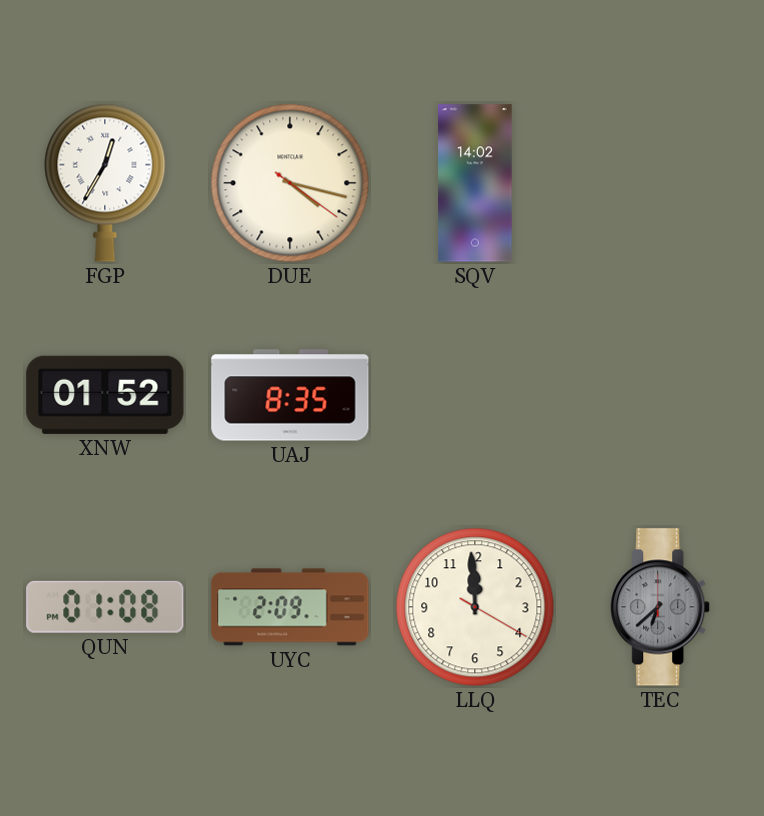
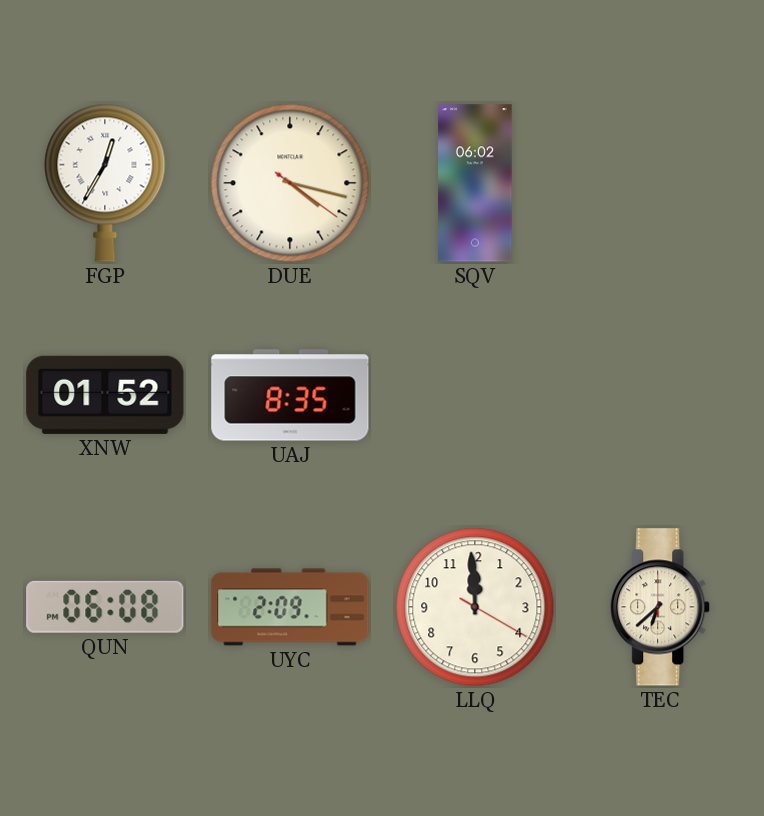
SQV: 14:02 -> 06:02
QUN: 01:08 -> 06:08
TEC dial: grey -> cream
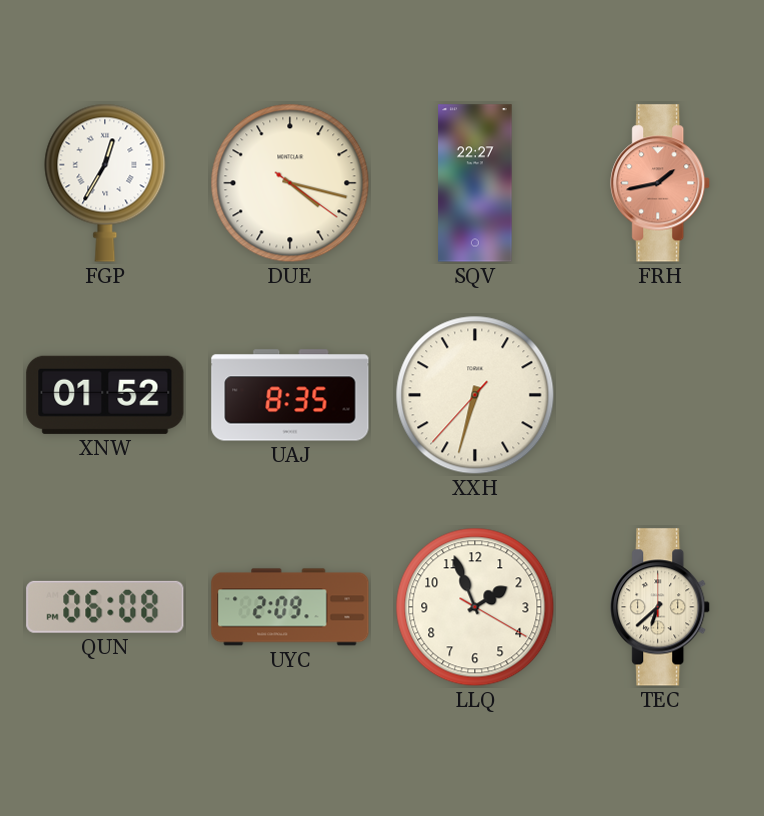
SQV: 06:02 -> 22:27
FRH: none -> 1:43
XXH: none -> 6:32
LLQ: 11:59 -> 1:56
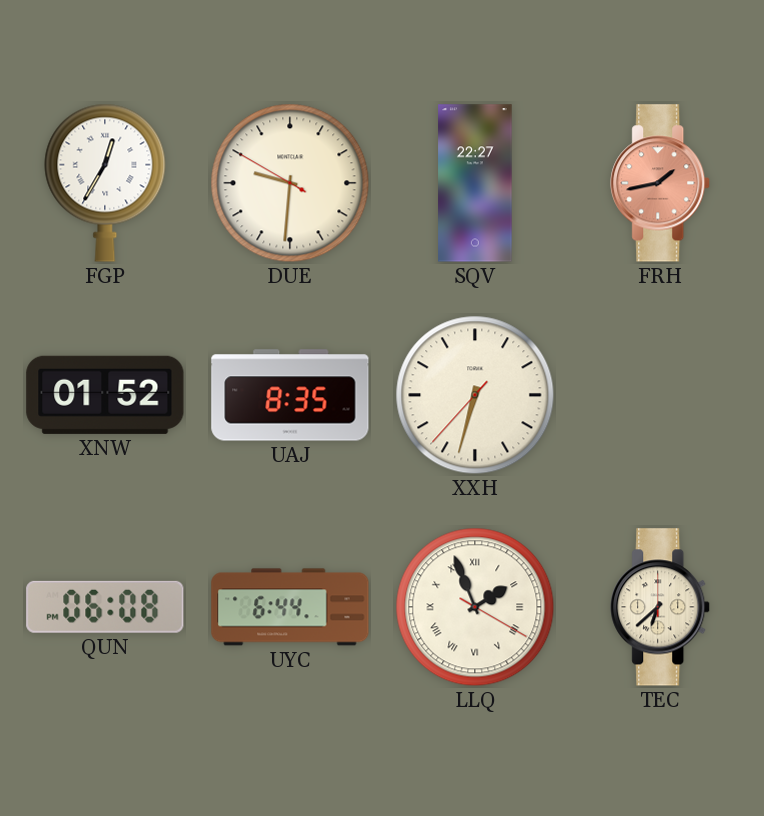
DUE: 4:17 -> 9:30
UYC: 2:09 -> 6:44
LLQ numerals: Arabic -> Roman
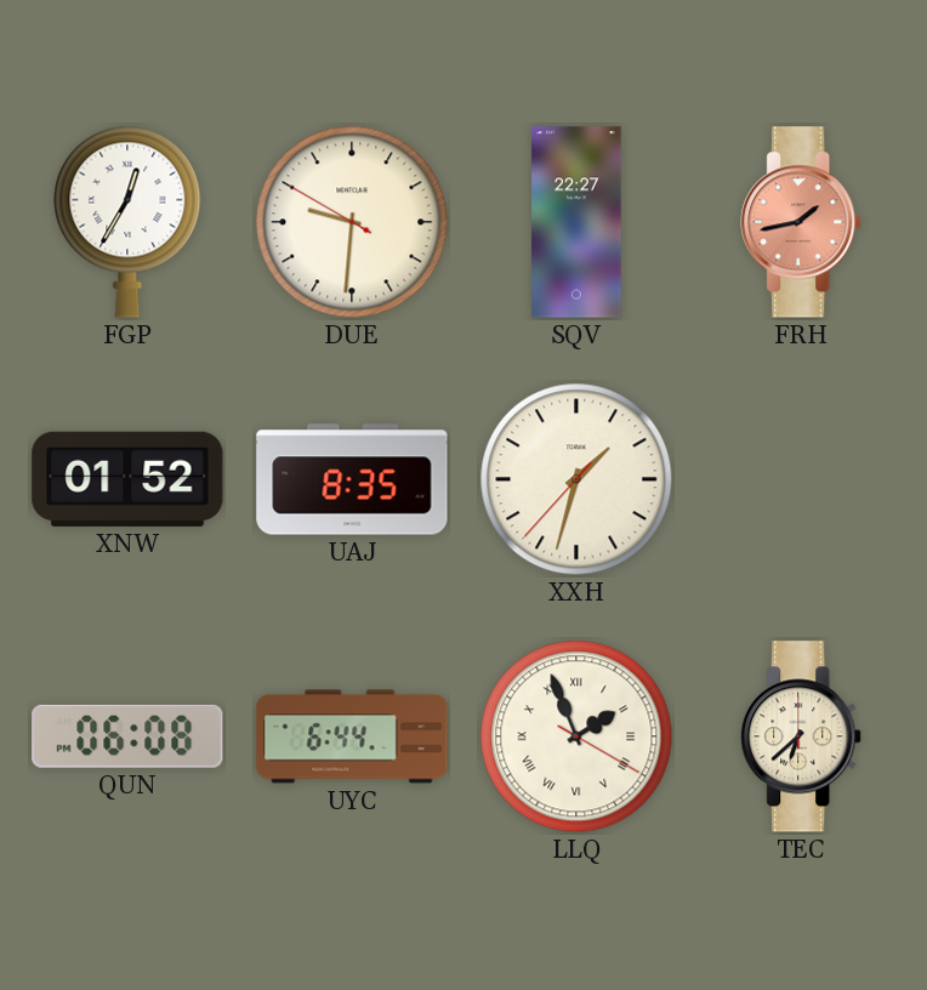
XXH: 6:32 -> 1:32
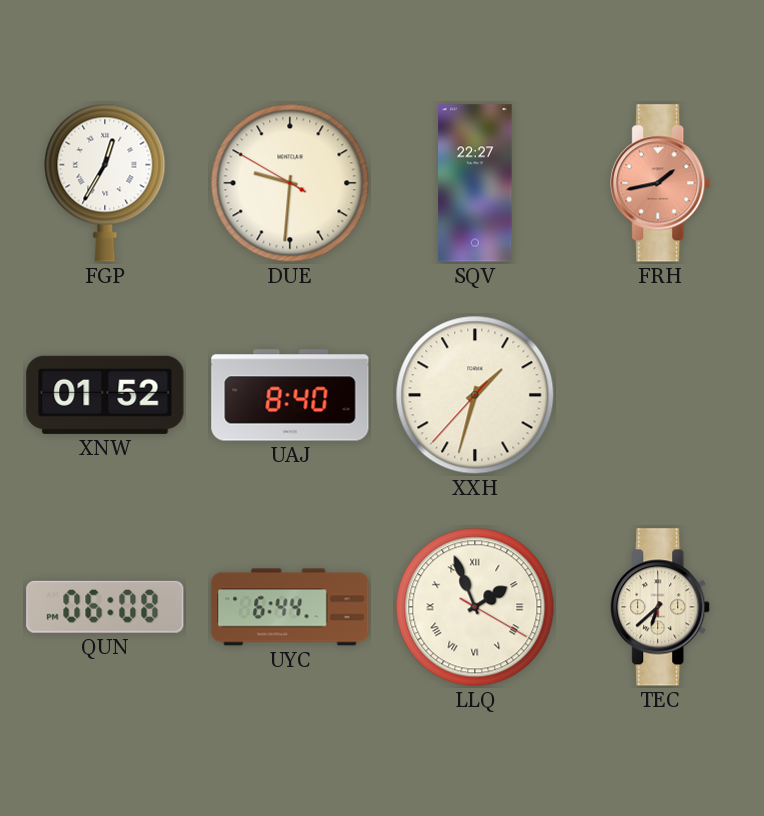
UAJ: 8:35 -> 8:40
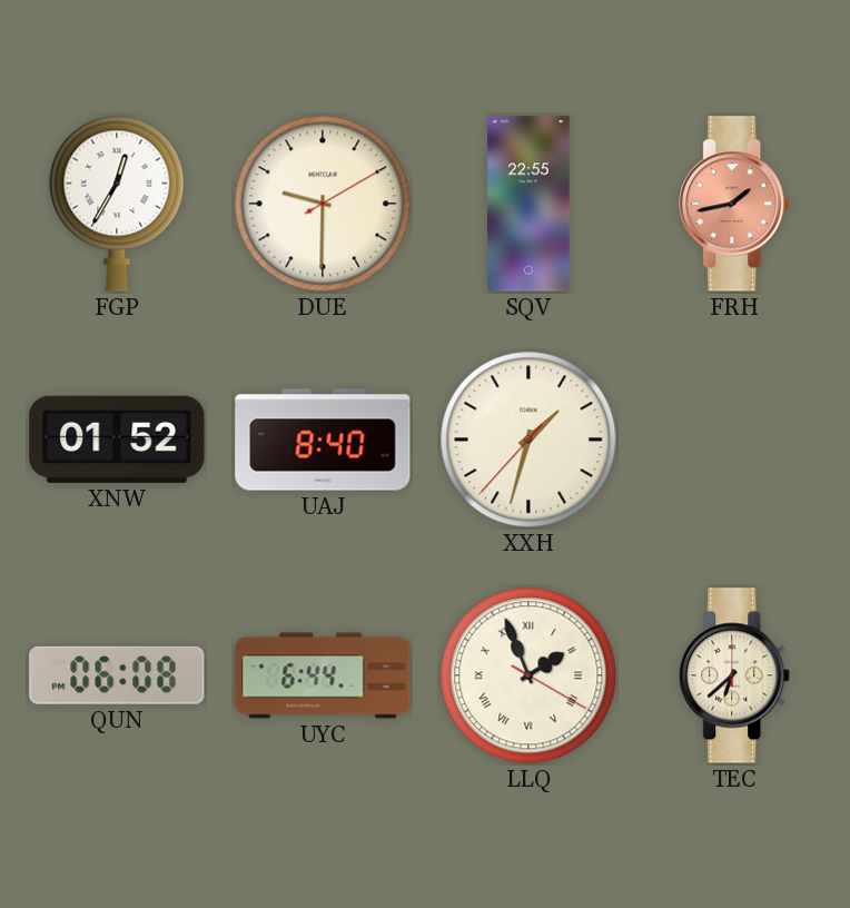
DUE: 9:30:50 -> 9:30:10
SQV: 22:27 -> 22:55
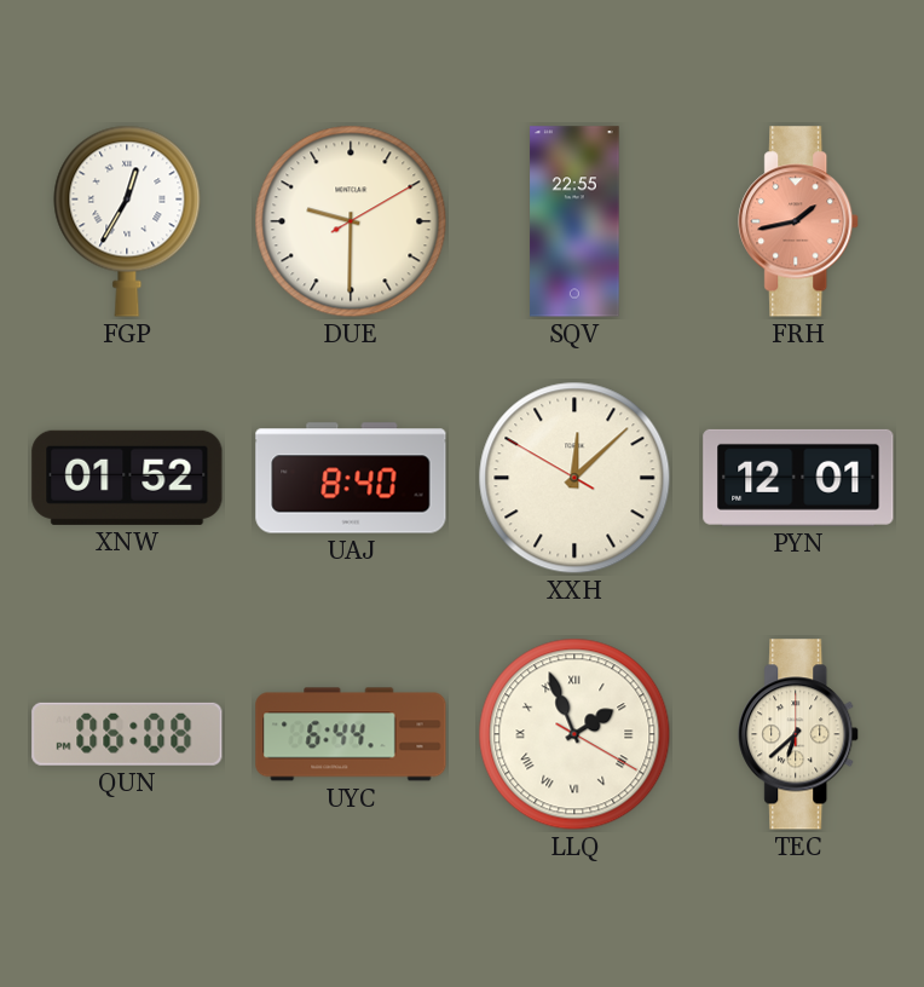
XXH: 1:32 -> 12:07
PYN: none -> 12:01
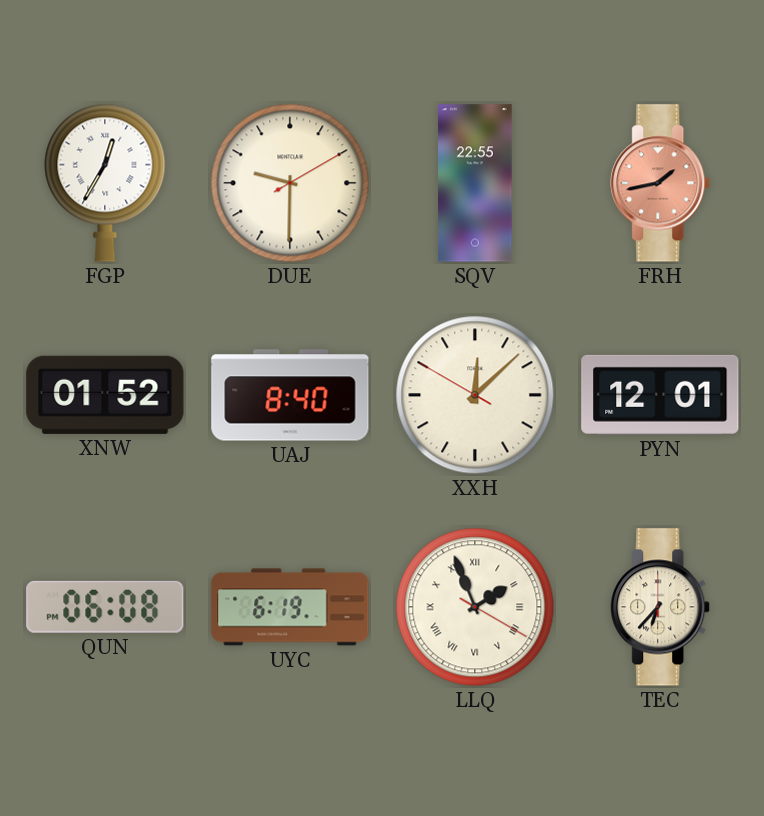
UYC: 6:44 -> 6:19
TEC: 6:38 -> 6:37
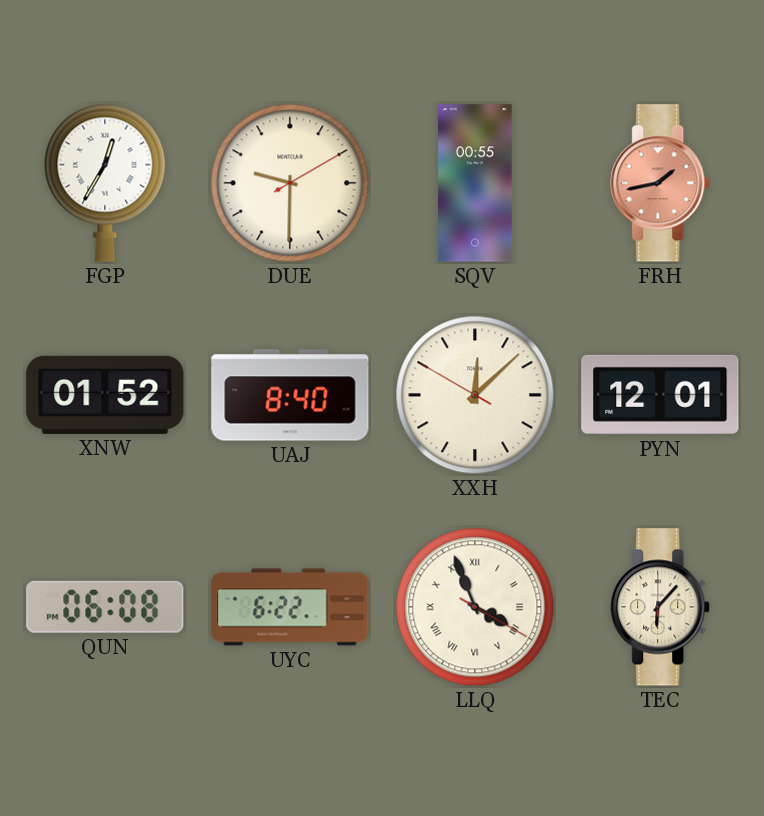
SQV: 22:55 -> 00:55
UYC: 6:19 -> 6:22
LLQ: 1:56 -> 3:56
TEC: 6:37 -> 6:07
